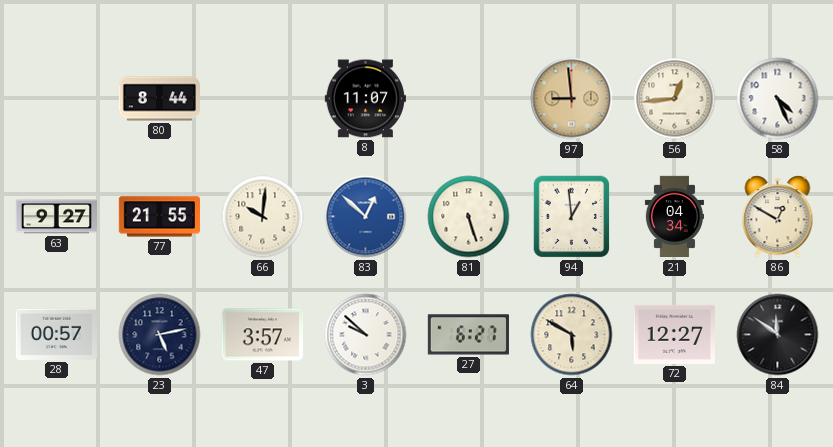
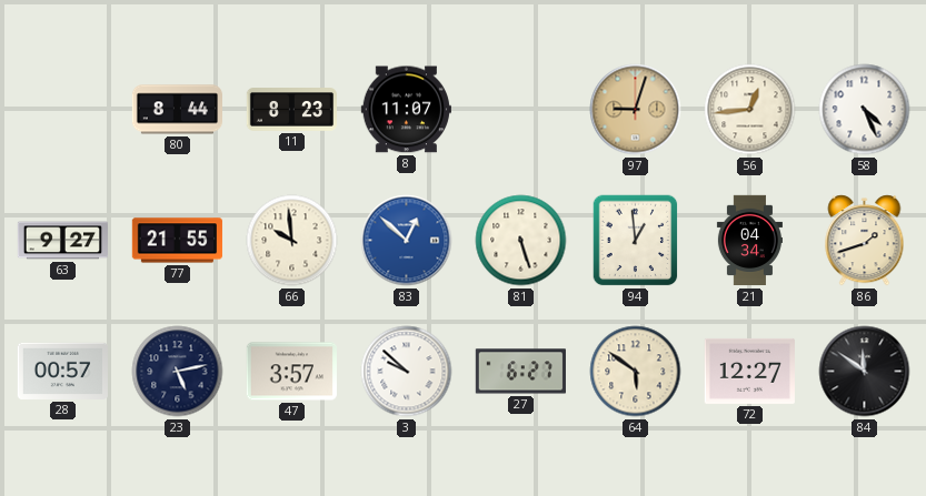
11: none -> 8:23
97: 8:59 -> 9:03
66: 10:01 -> 9:59
86: 12:50 -> 1:42
64: 5:50 -> 5:51
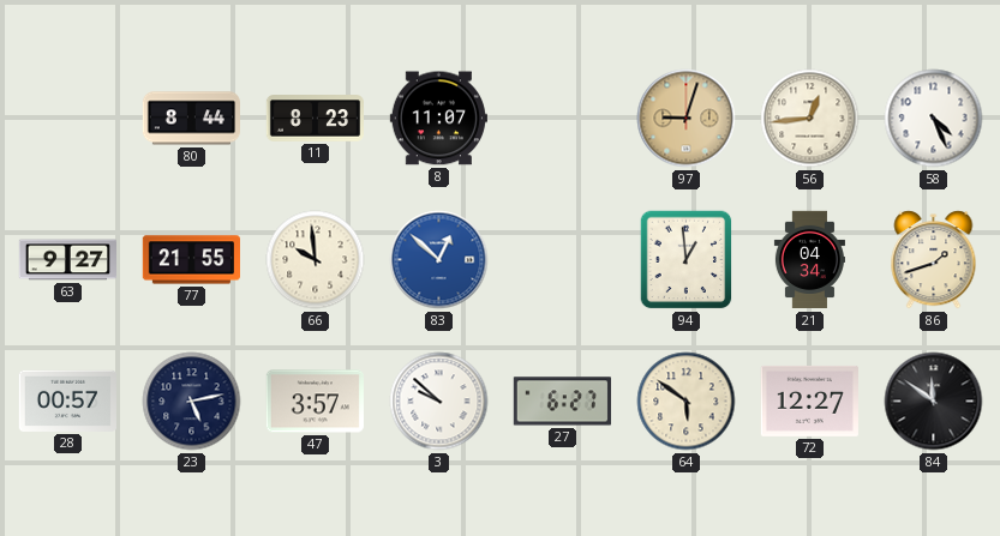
81: 5:27 -> none
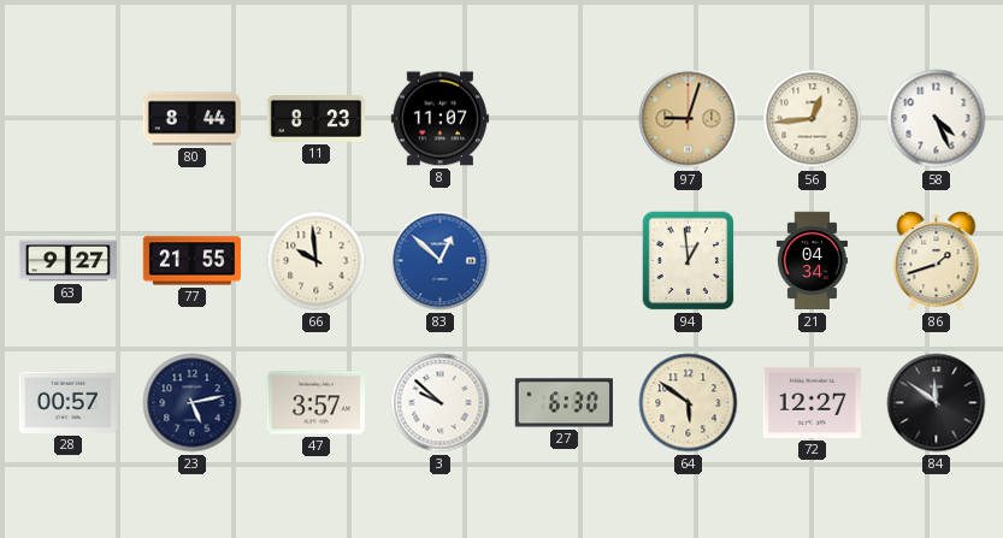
27: 6:27 -> 6:30
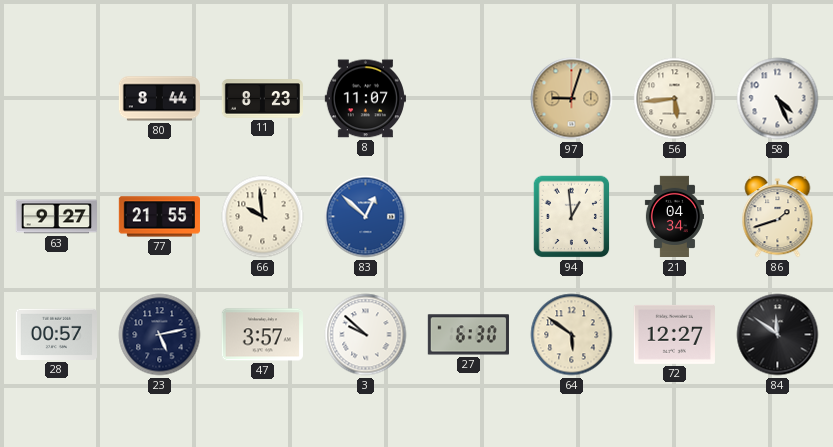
56: 12:44 -> 5:44
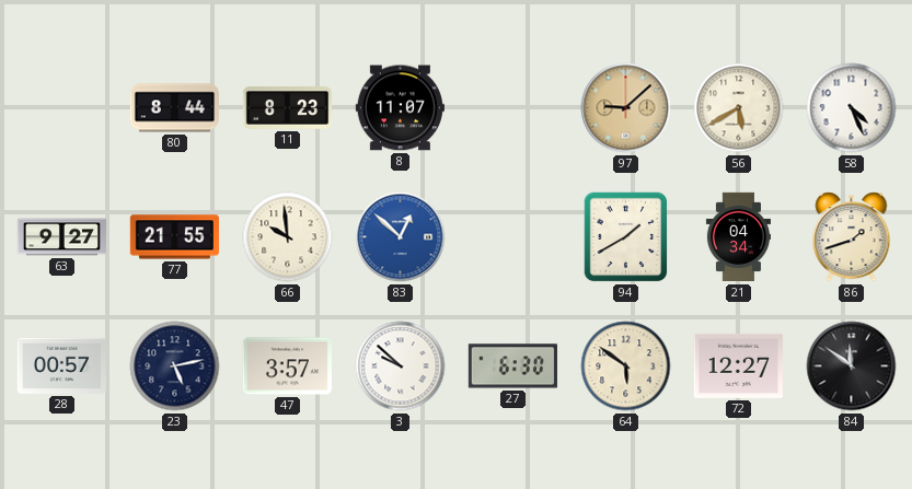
97: 9:03 -> 9:08
56: 5:44 -> 5:40
94: 12:59 -> 1:40
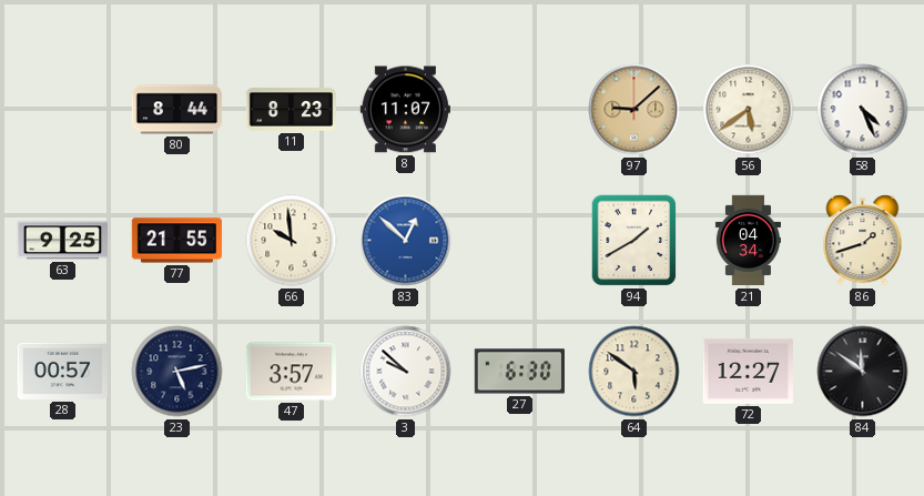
56: 5:40 -> 5:39
63: 9:27 -> 9:25
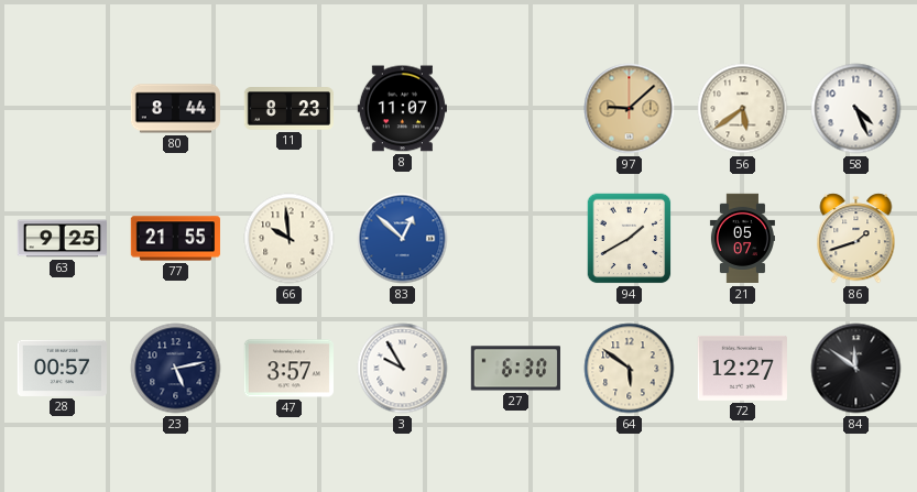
21: 04:34 -> 05:07
3: 9:52 -> 9:55
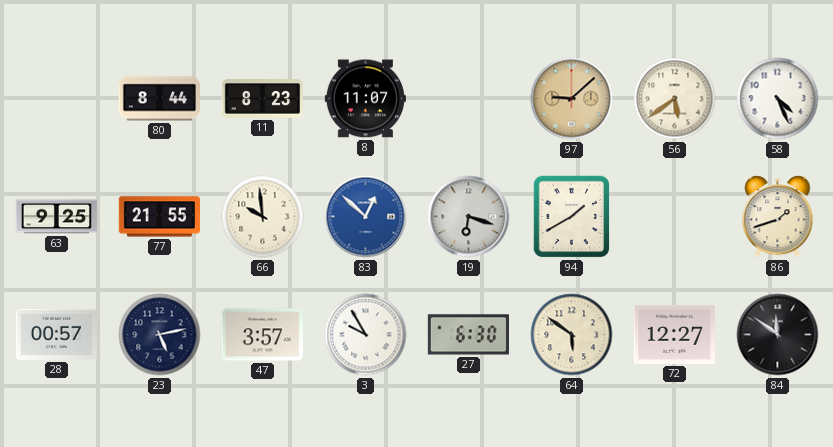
19: none -> 6:18
21: 05:07 -> none
